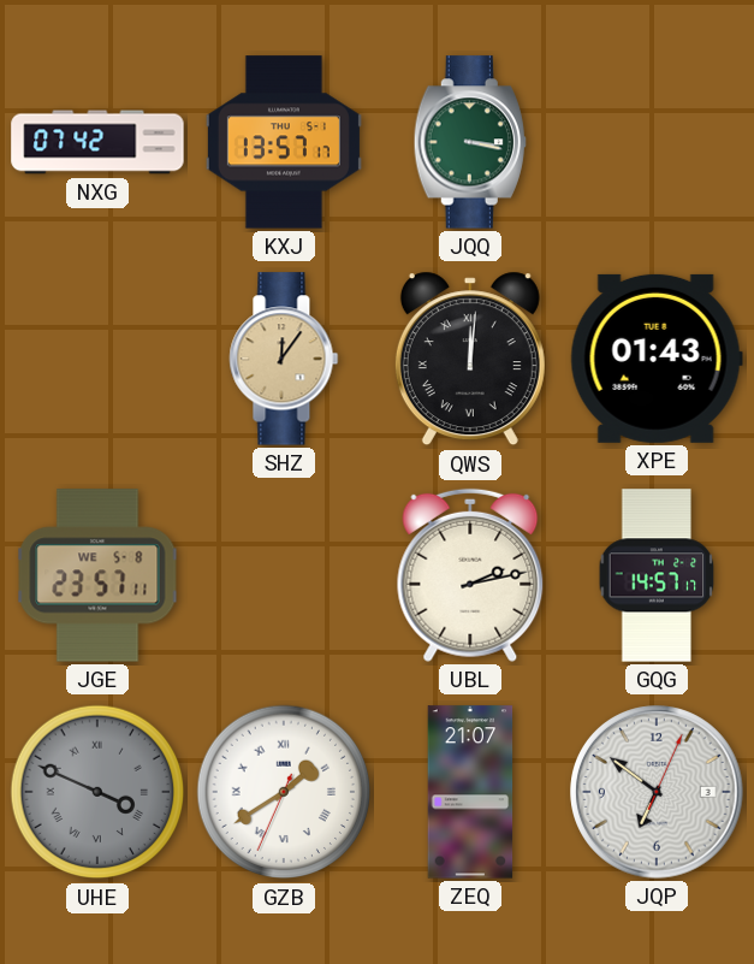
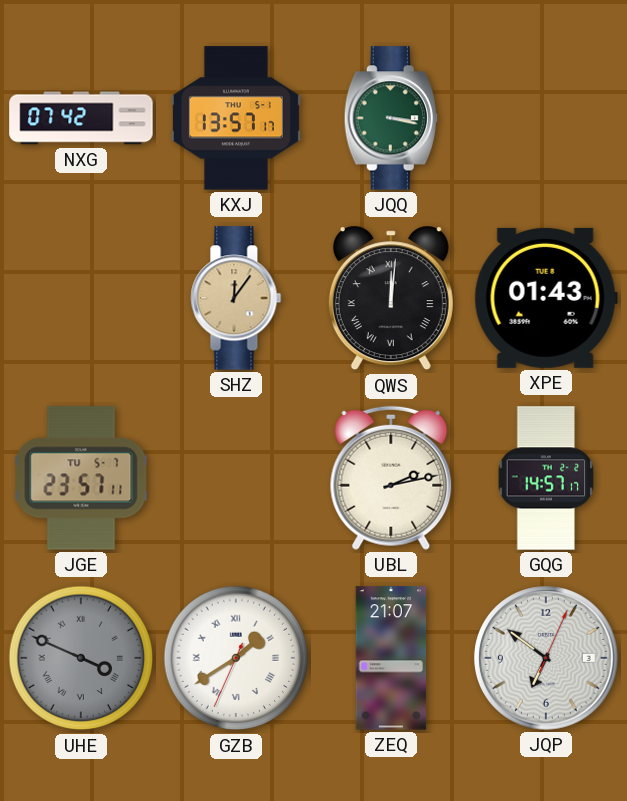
JGE date: WE 5-8 -> TU 5-7
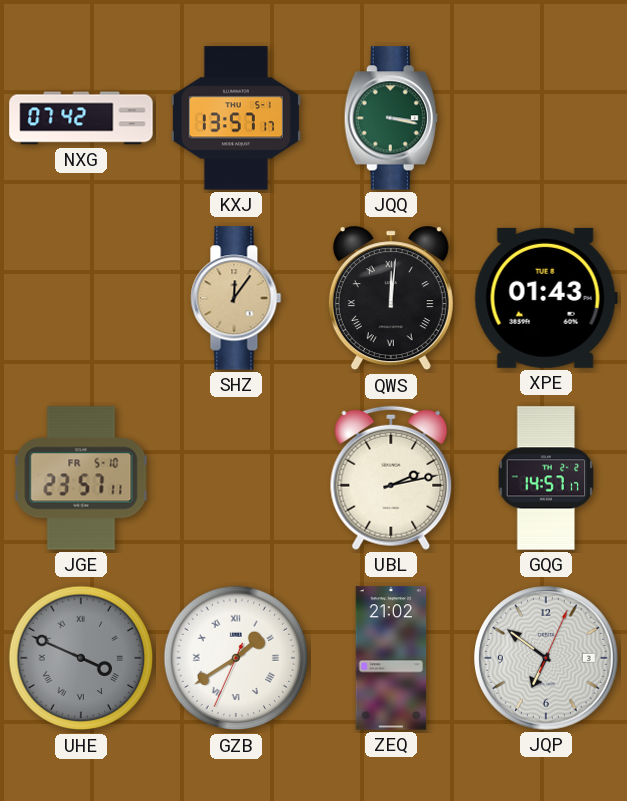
JGE date: TU 5-7 -> FR 5-10
ZEQ: 21:07 -> 21:02
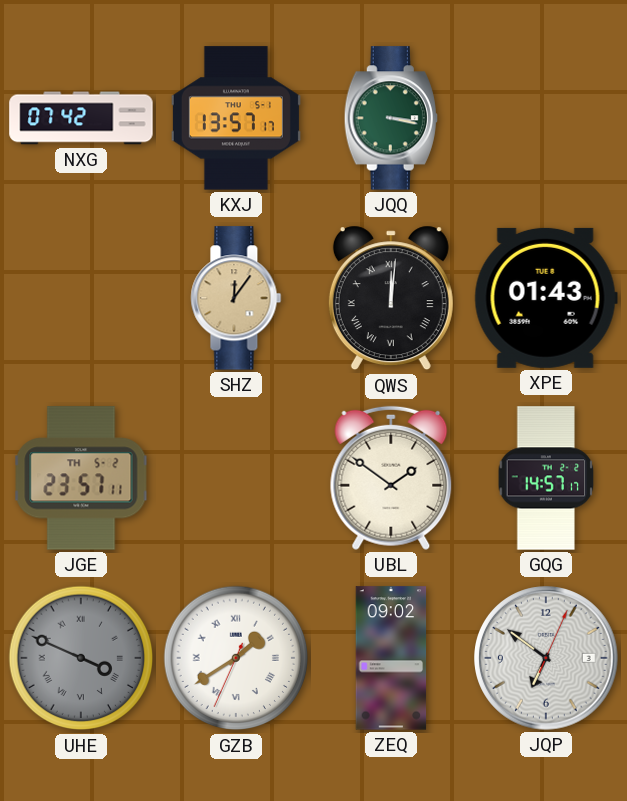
JGE date: FR 5-10 -> TH 5-2
UBL: 2:13 -> 1:51
ZEQ: 21:02 -> 09:02
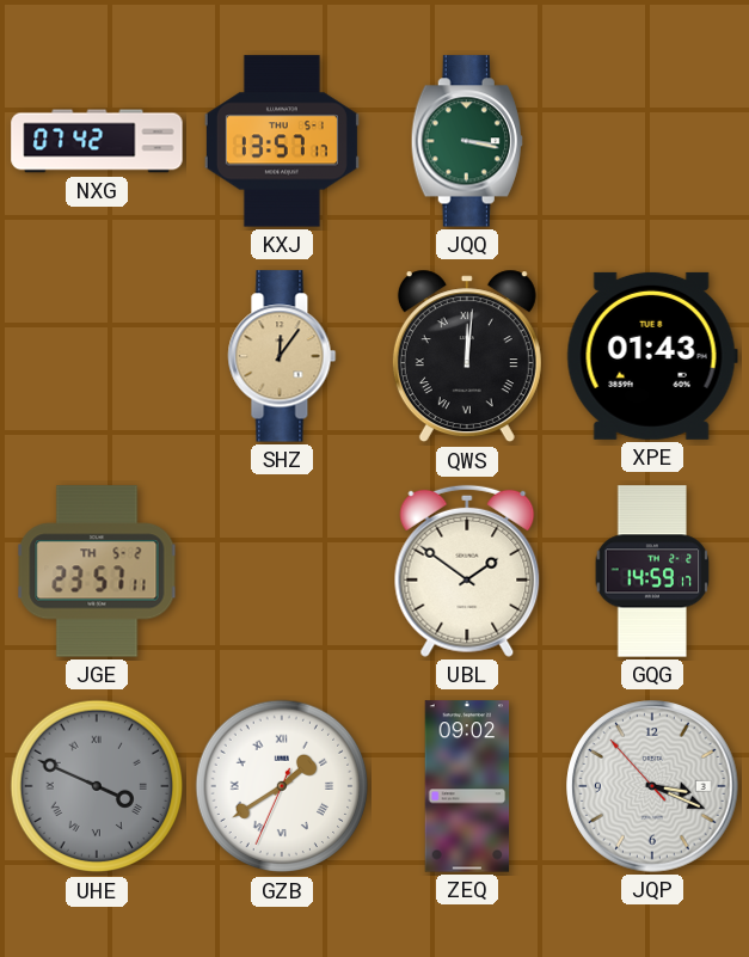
GQG: 14:57 -> 14:59
JQP: 6:51 -> 3:18
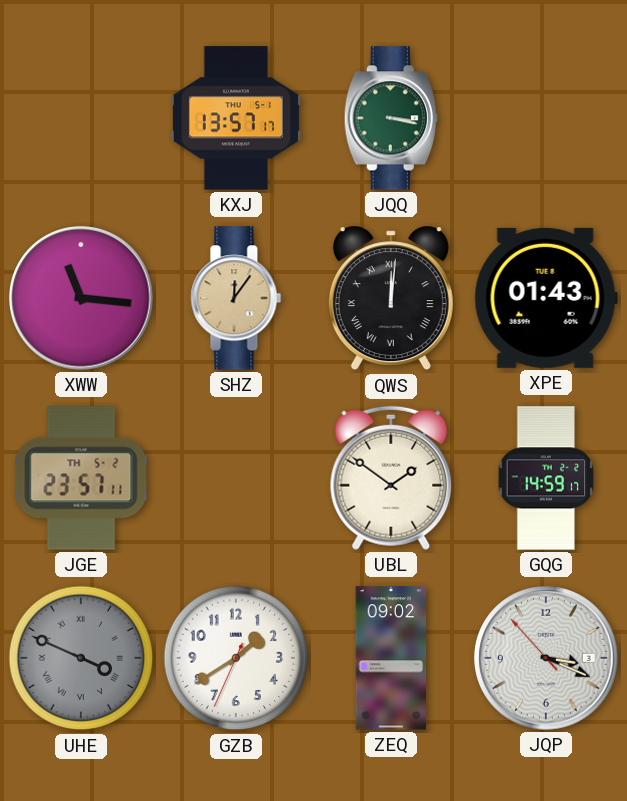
NXG: 07:42 -> none
XWW: none -> 11:16
GZB numerals: Roman -> Arabic
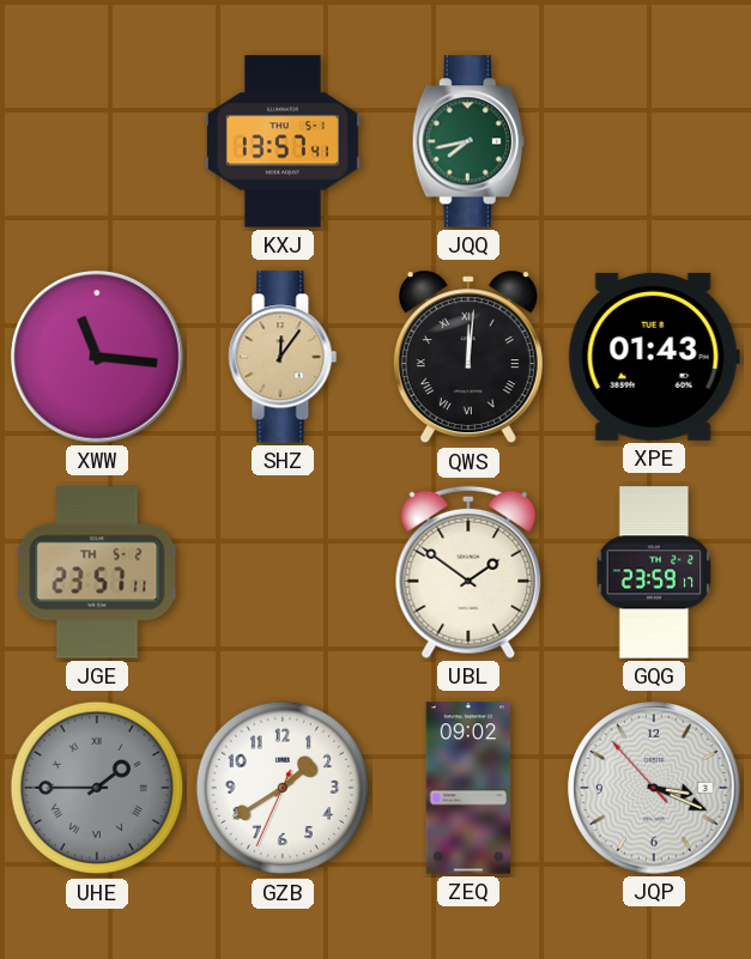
KXJ: 13:57:17 -> 13:57:41
JQQ: 3:17 -> 7:43
GQG: 14:59 -> 23:59
UHE: 3:49 -> 1:45
